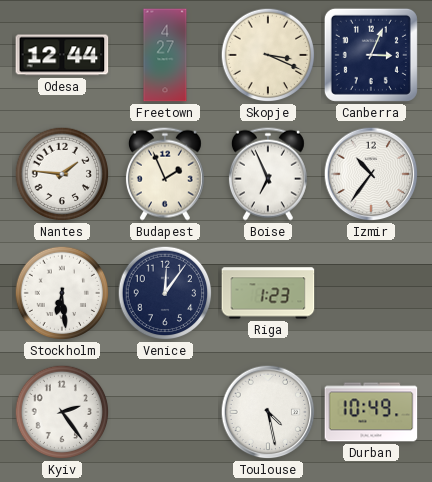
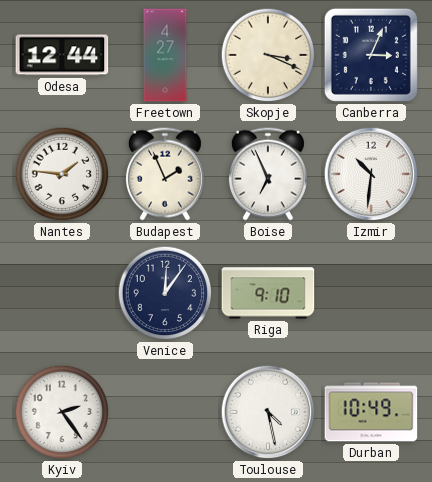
Izmir: 10:36 -> 10:31
Stockholm: 6:29 -> none
Riga: 1:23 -> 9:10
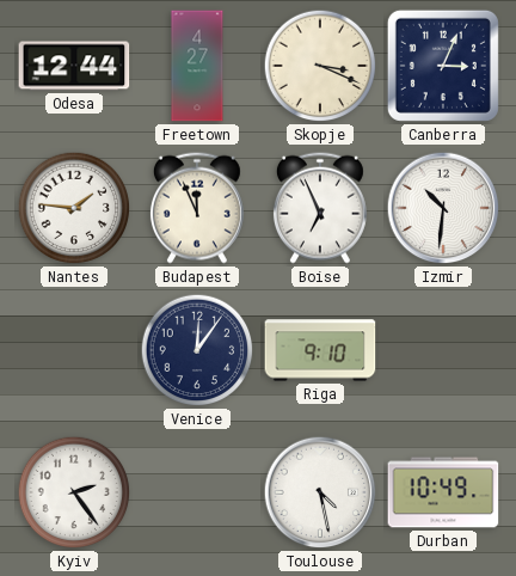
Budapest: 1:56 -> 11:56
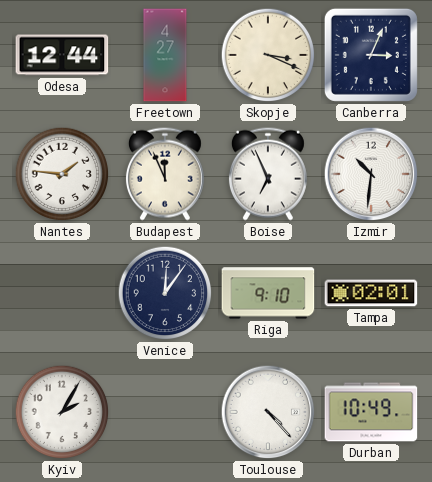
Tampa: none -> 02:01
Kyiv: 2:24 -> 2:05
Toulouse: 4:28 -> 4:23
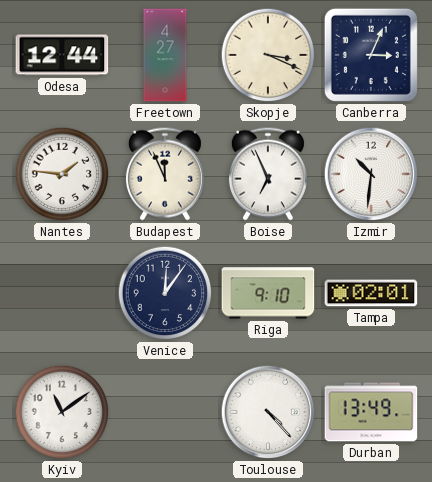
Kyiv: 2:05 -> 11:09
Durban: 10:49 -> 13:49
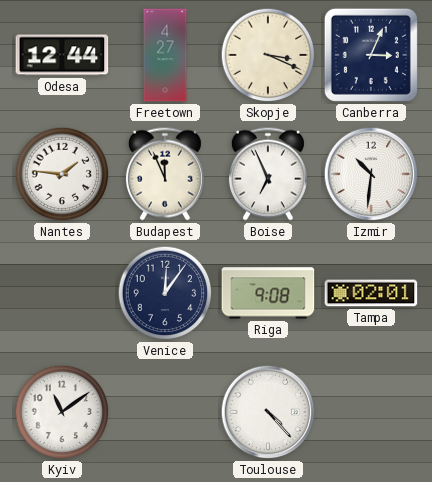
Riga: 9:10 -> 9:08
Durban: 13:49 -> none
